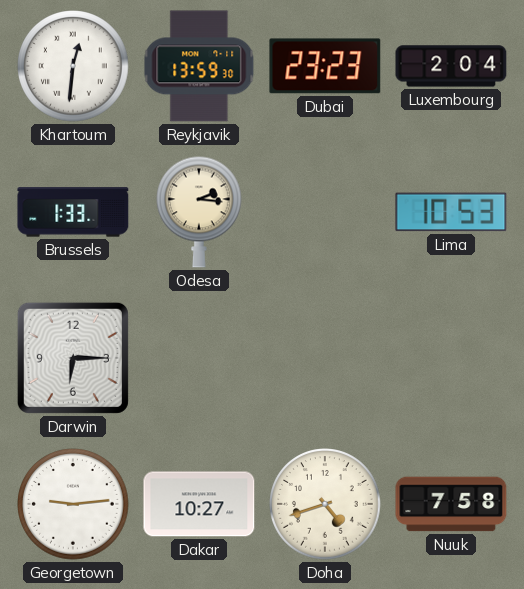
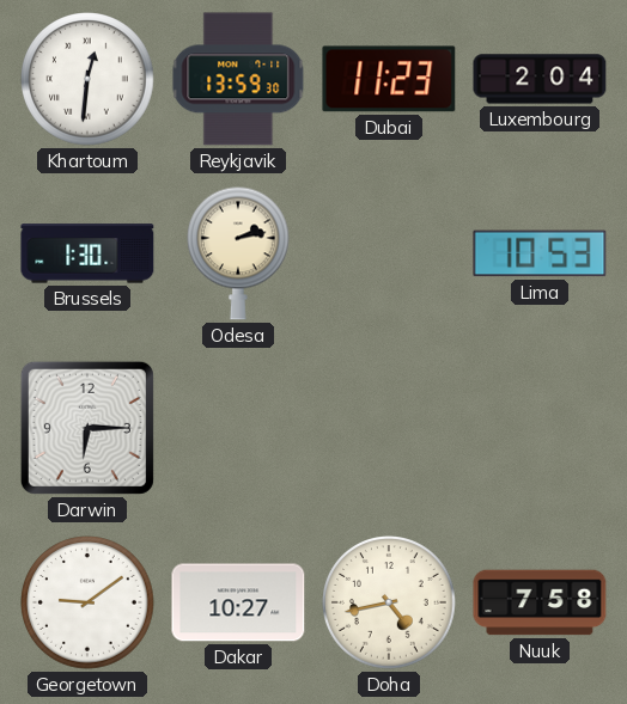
Dubai: 23:23 -> 11:23
Brussels: 1:33 -> 1:30
Odesa: 2:16 -> 2:13
Georgetown: 9:14 -> 9:09
Doha: 4:42 -> 4:43
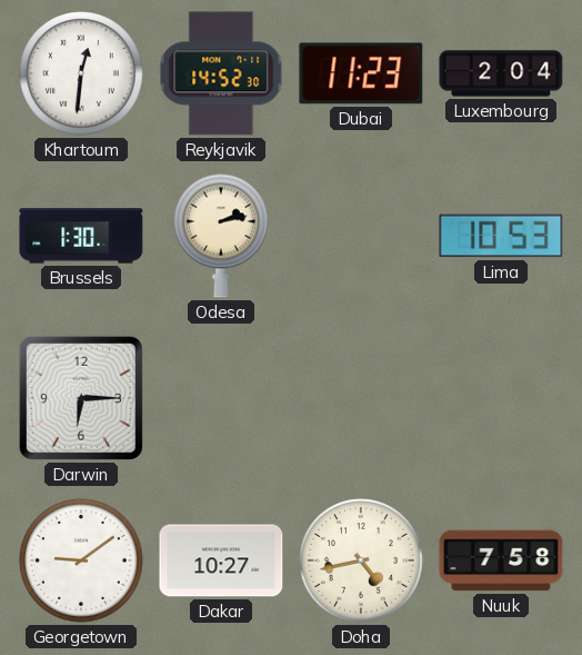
Reykjavik: 13:59 -> 14:52
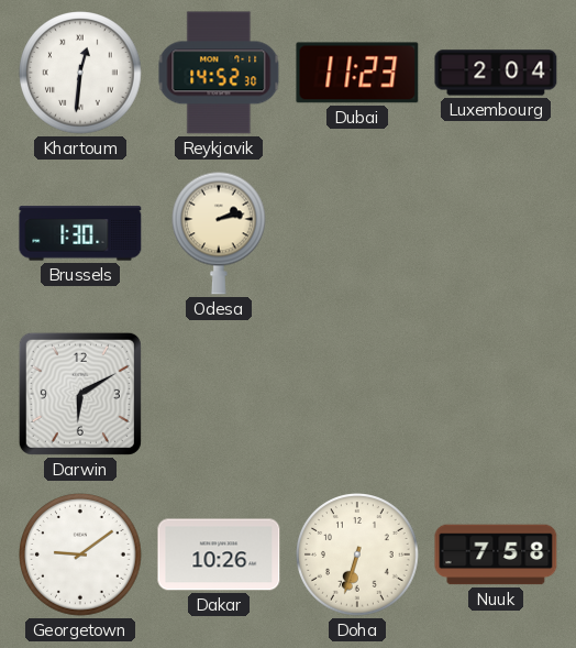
Lima: 10:53 -> none
Darwin: 6:15 -> 6:10
Dakar: 10:27 -> 10:26
Doha: 4:43 -> 6:33
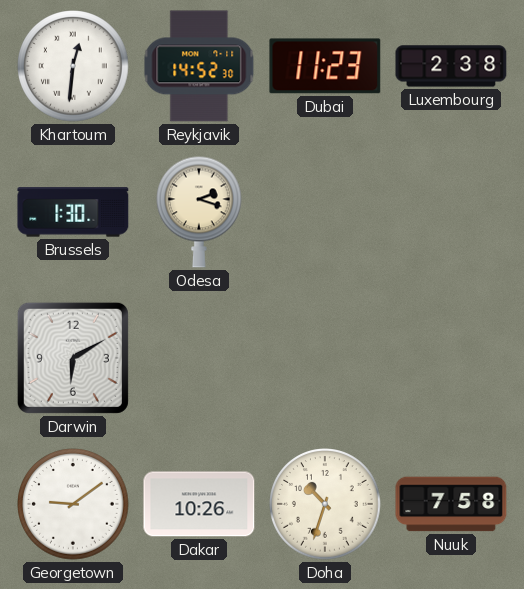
Luxembourg: 2:04 -> 2:38
Odesa: 2:13 -> 2:18
Doha: 6:33 -> 10:33
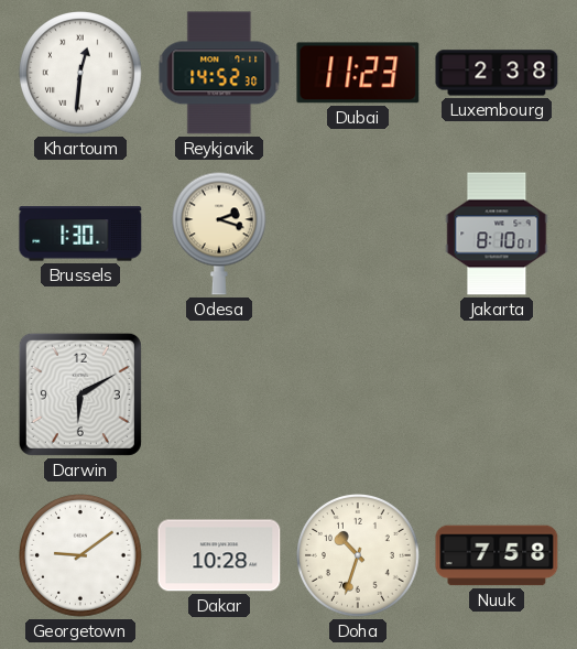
Jakarta: none -> 8:10
Dakar: 10:26 -> 10:28
